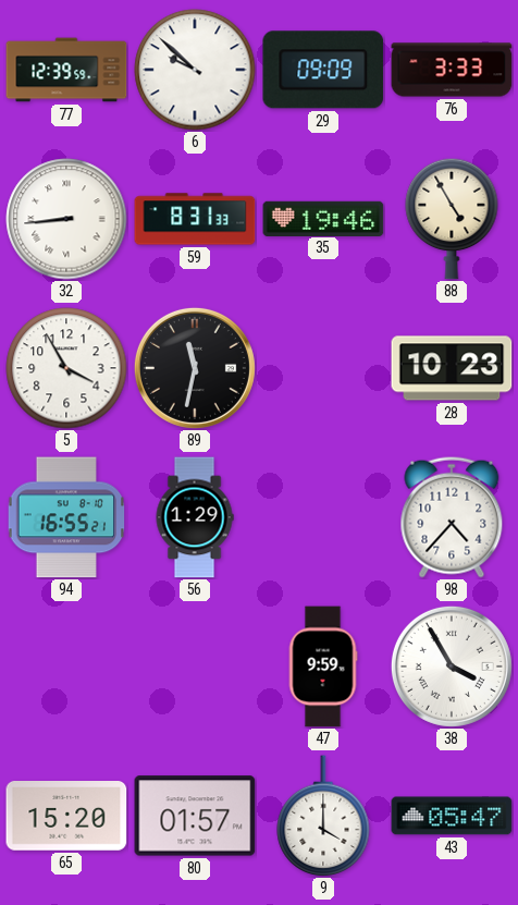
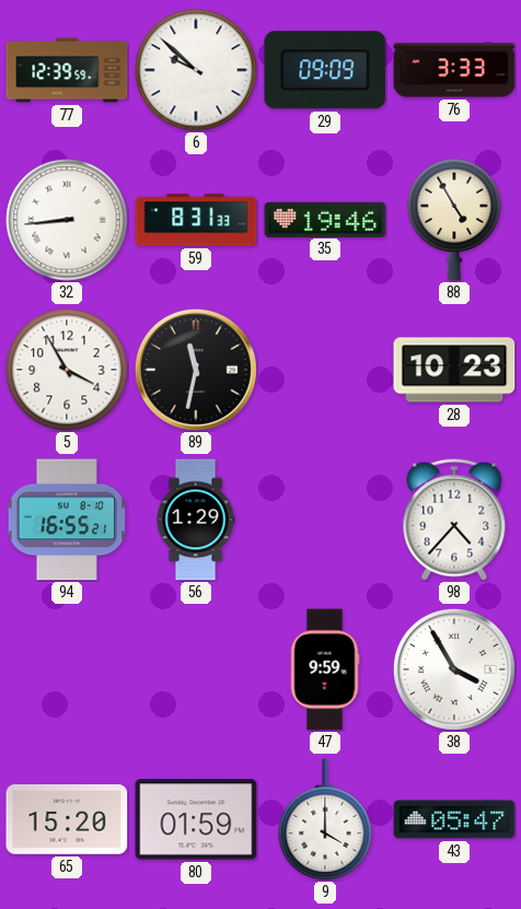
80: 01:57 -> 01:59
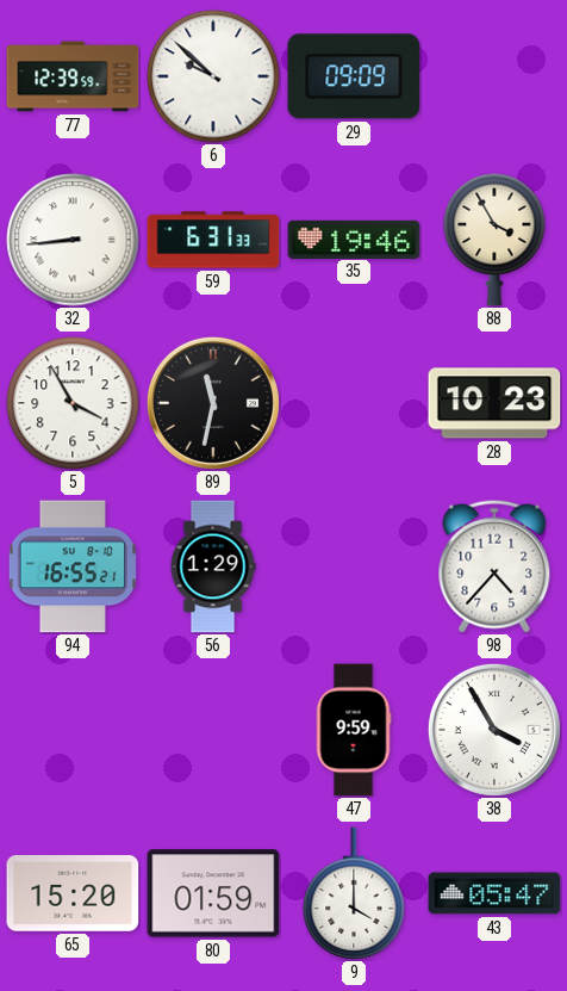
76: 3:33 -> none
59: 8:31 -> 6:31
88: 4:55 -> 3:55
